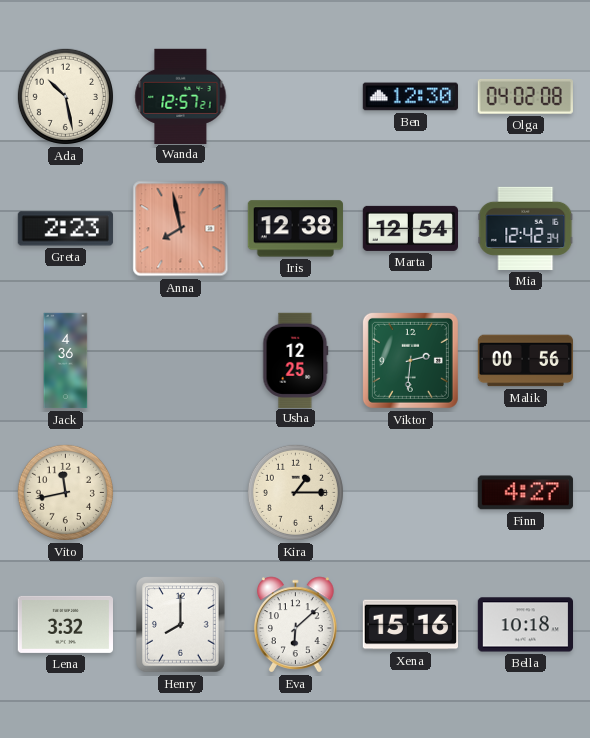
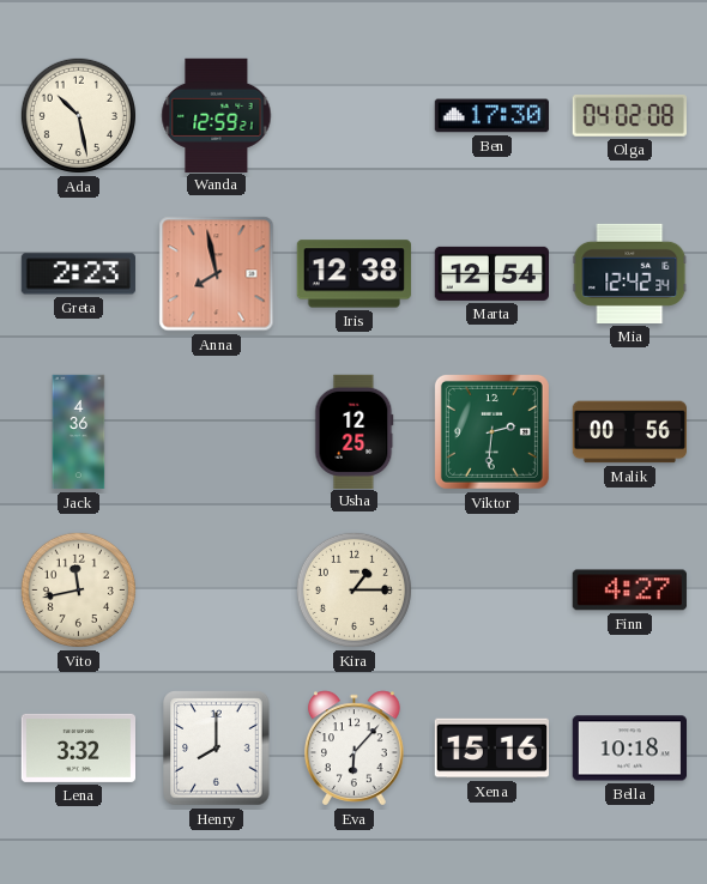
Wanda: 12:57 -> 12:59
Ben: 12:30 -> 17:30
Eva: 6:08 -> 6:07
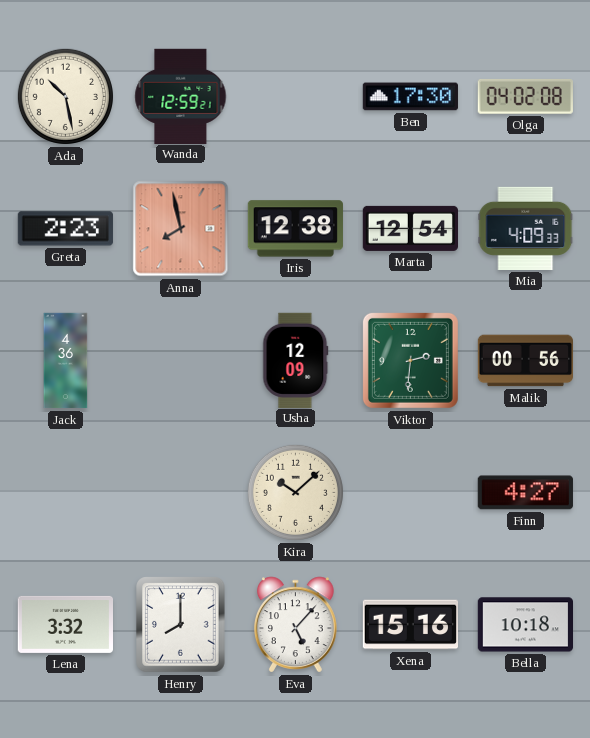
Mia: 12:42 -> 4:09
Usha: 12:25 -> 12:09
Vito: 11:43 -> none
Kira: 1:15 -> 10:08
Eva: 6:07 -> 5:07
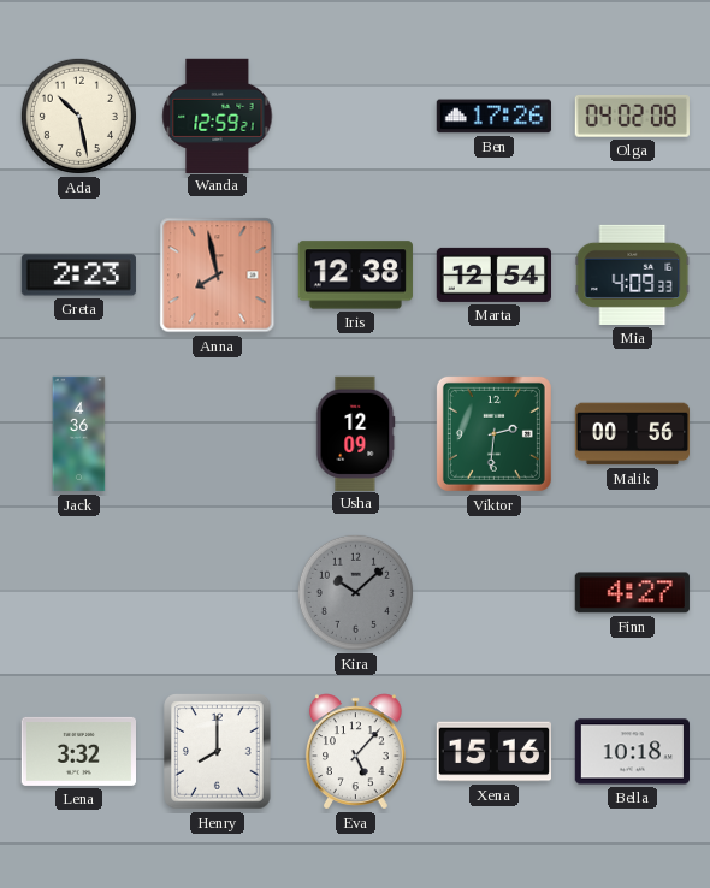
Ben: 17:30 -> 17:26
Kira dial: cream -> grey
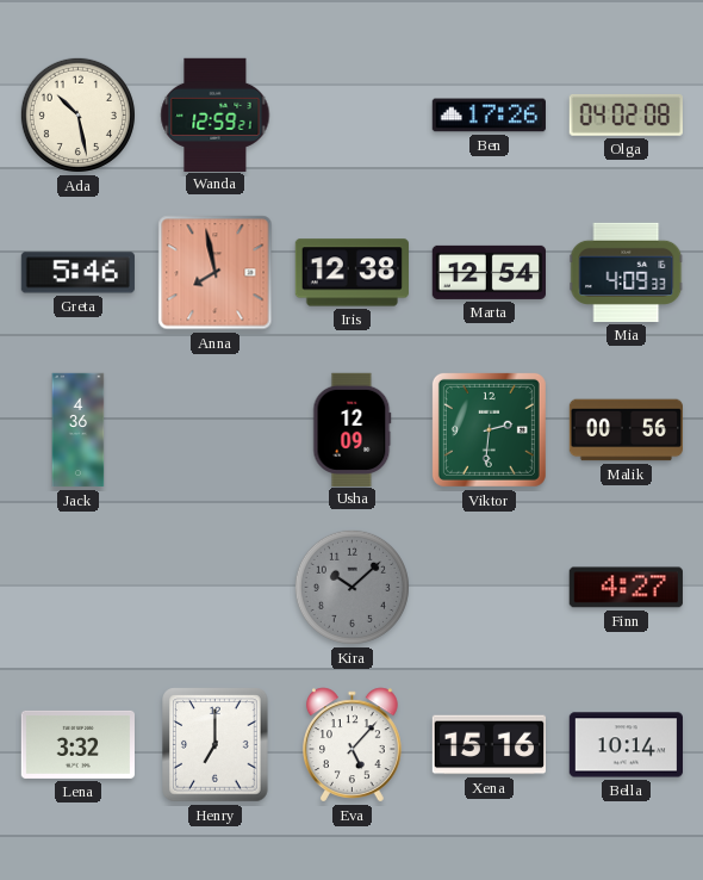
Greta: 2:23 -> 5:46
Henry: 8:00 -> 7:00
Bella: 10:18 -> 10:14
